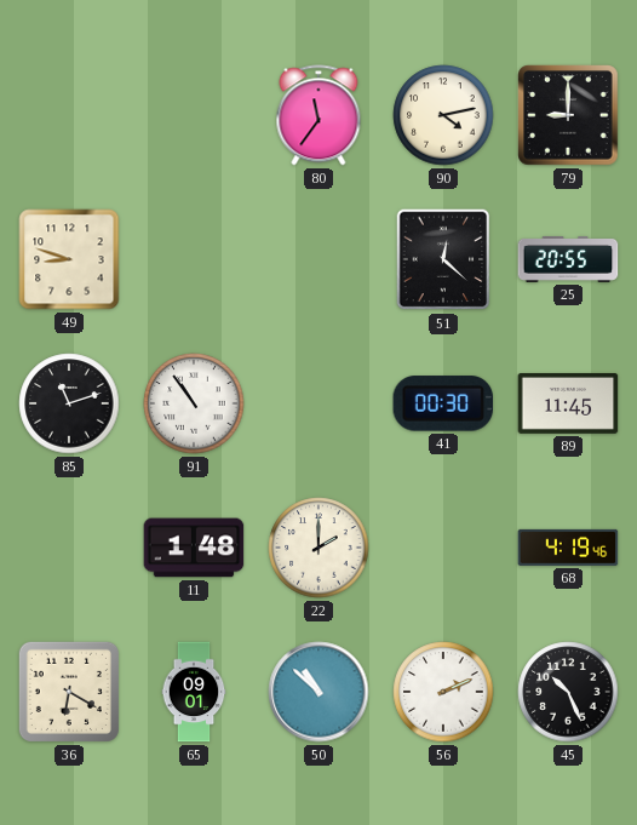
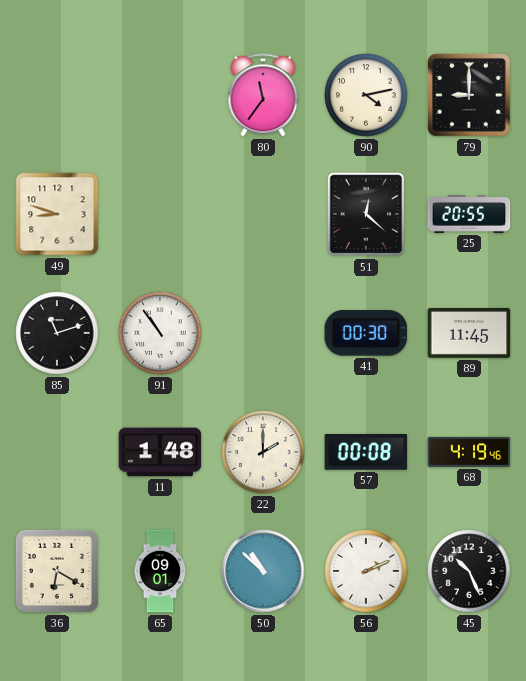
57: none -> 00:08
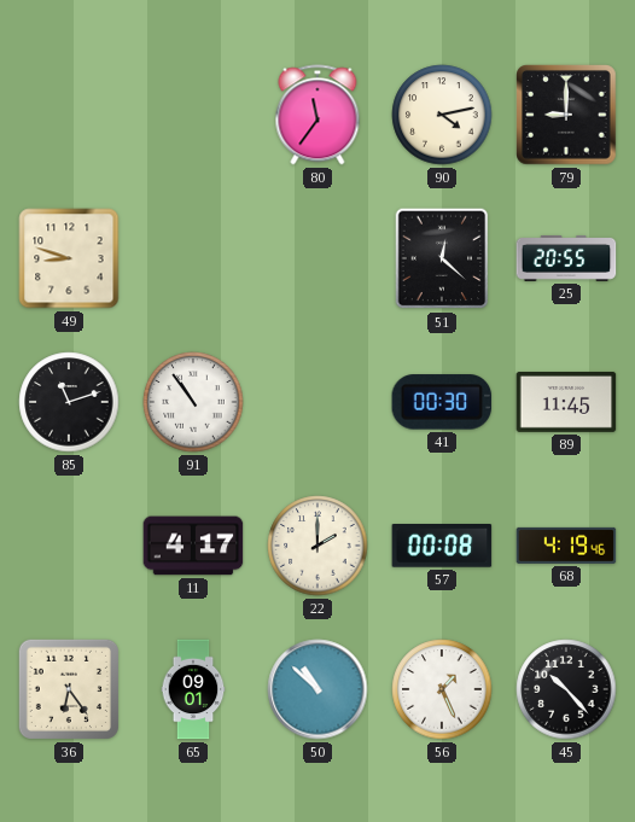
11: 1:48 -> 4:17
36: 6:20 -> 6:24
56: 2:11 -> 1:26
45: 10:26 -> 10:23
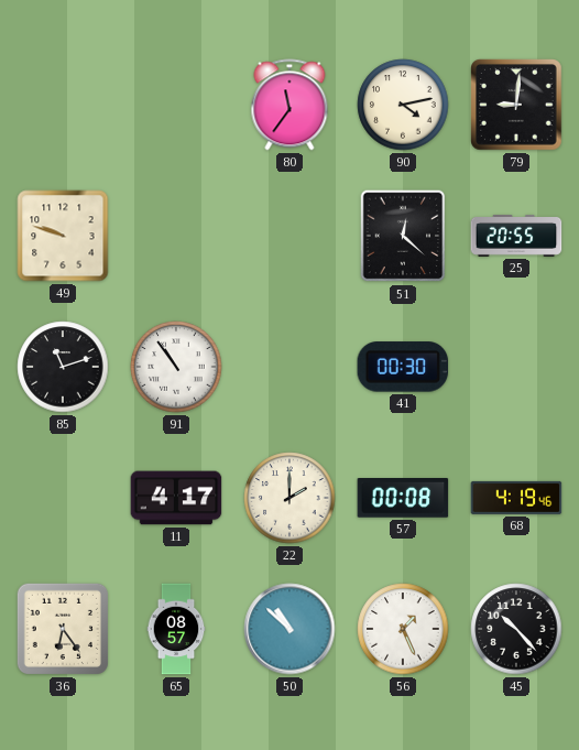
79: 9:00 -> 9:01
49: 8:48 -> 9:48
89: 11:45 -> none
65: 09:01 -> 08:57
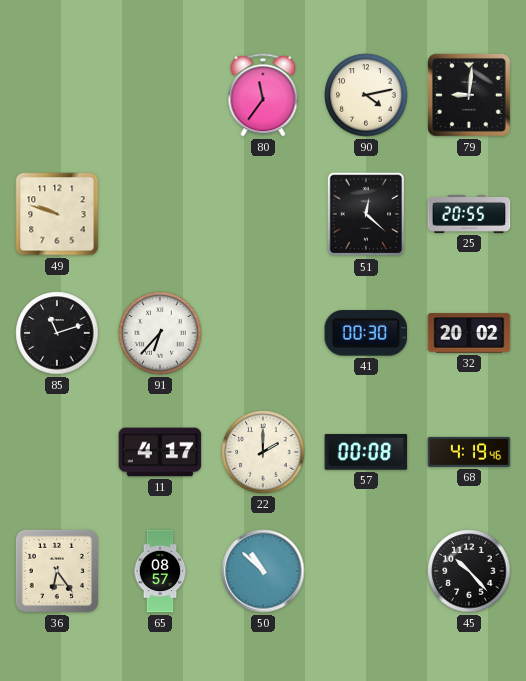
91: 10:54 -> 6:37
32: none -> 20:02
56: 1:26 -> none
